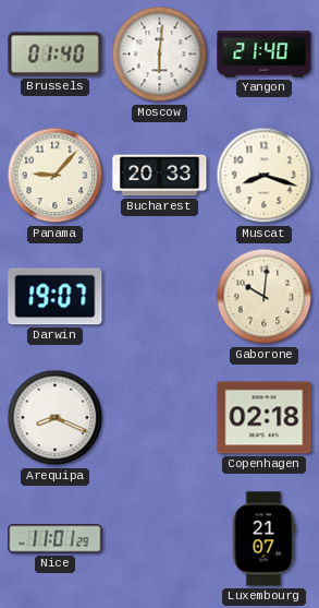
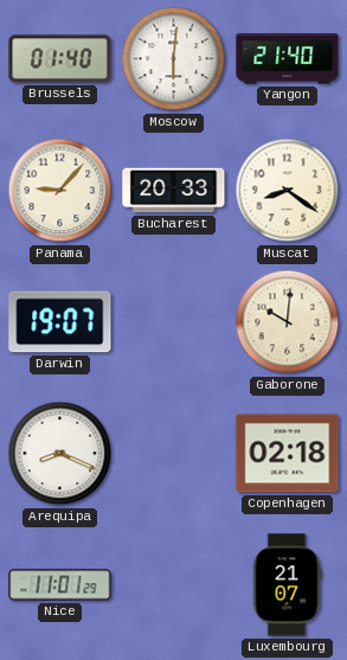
Muscat: 8:18 -> 8:21
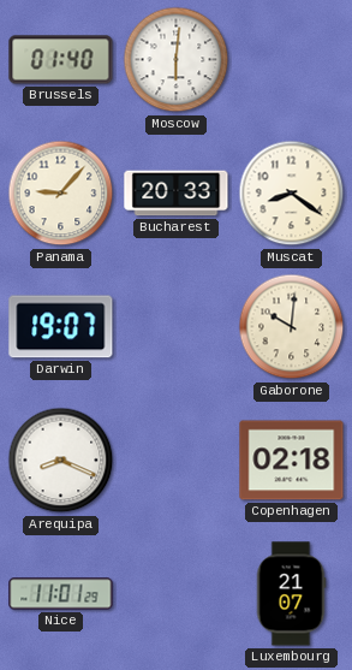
Yangon: 21:40 -> none
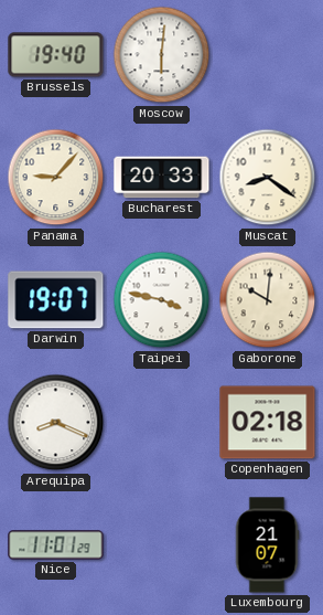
Brussels: 01:40 -> 19:40
Taipei: none -> 3:47
